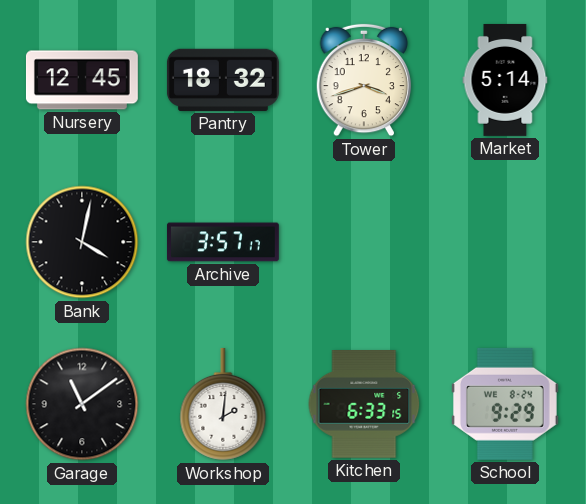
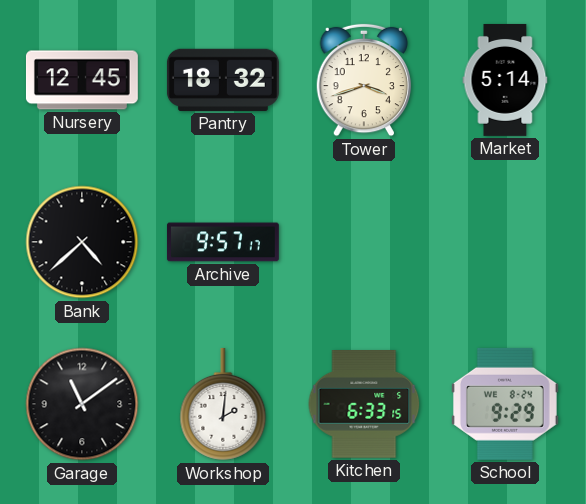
Bank: 4:02 -> 4:38
Archive: 3:57 -> 9:57
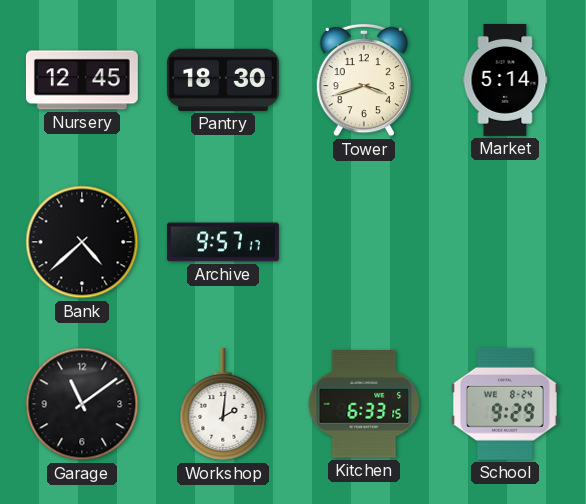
Pantry: 18:32 -> 18:30
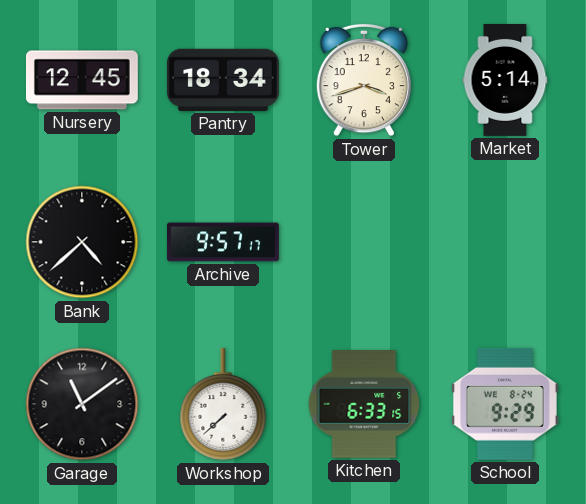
Pantry: 18:30 -> 18:34
Workshop: 2:01 -> 7:38
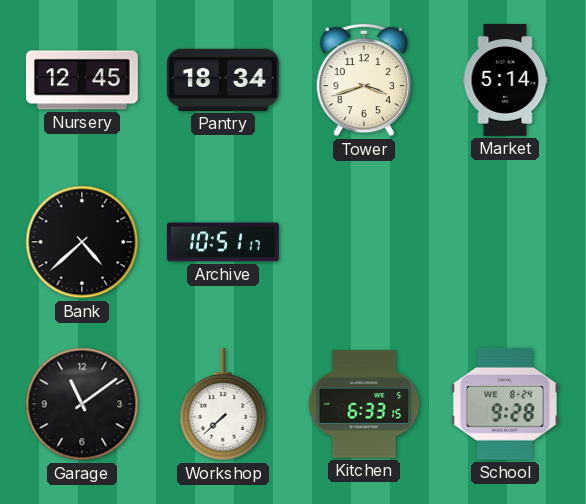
Archive: 9:57 -> 10:51
School: 9:29 -> 9:28
